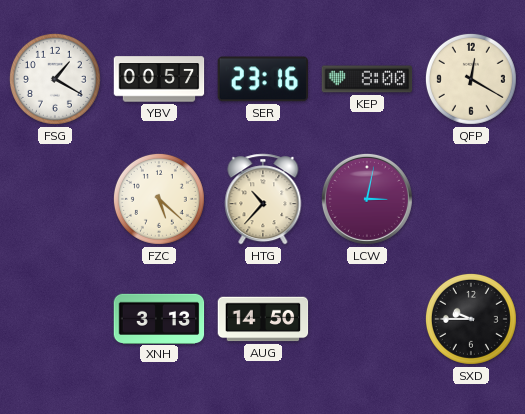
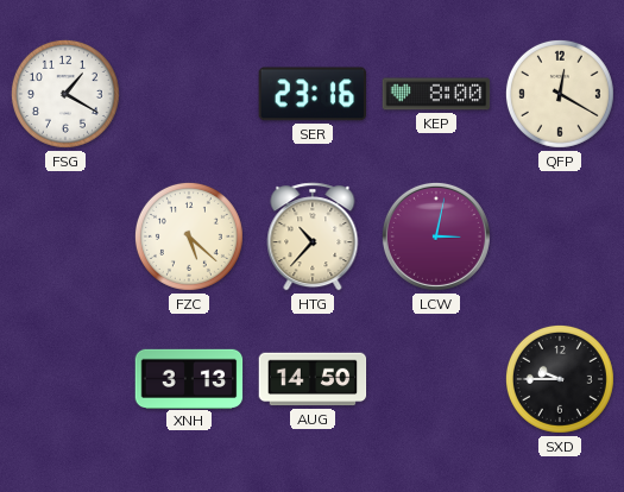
YBV: 00:57 -> none
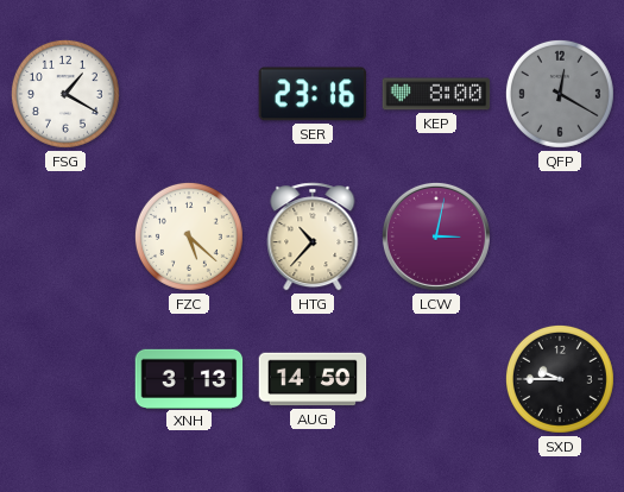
QFP dial: cream -> grey
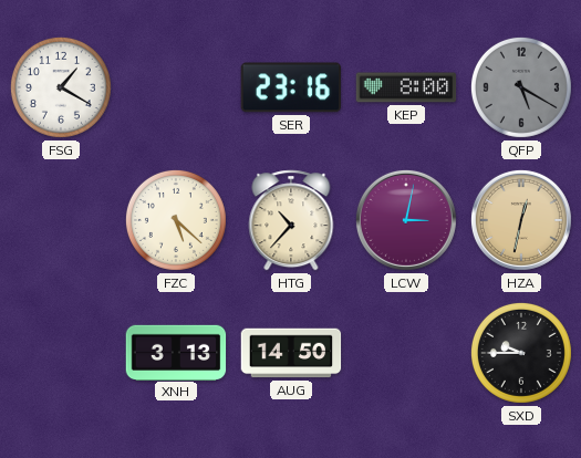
QFP: 12:20 -> 5:20
HZA: none -> 12:32
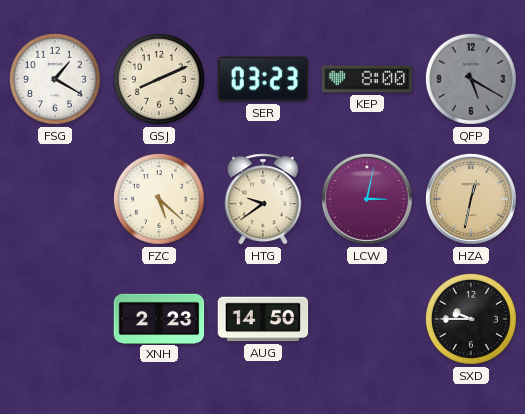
GSJ: none -> 8:11
SER: 23:16 -> 03:23
HTG: 10:37 -> 9:39
XNH: 3:13 -> 2:23
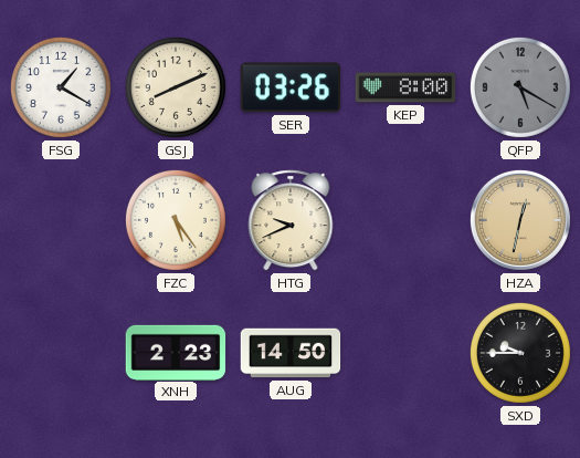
SER: 03:23 -> 03:26
FZC: 5:22 -> 5:24
HTG: 9:39 -> 9:41
LCW: 3:02 -> none
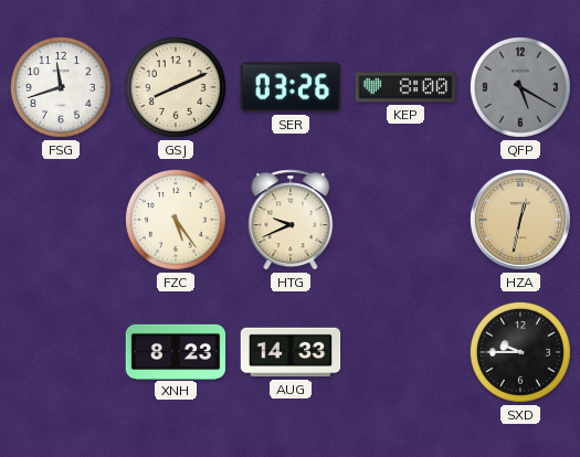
FSG: 1:20 -> 11:42
XNH: 2:23 -> 8:23
AUG: 14:50 -> 14:33
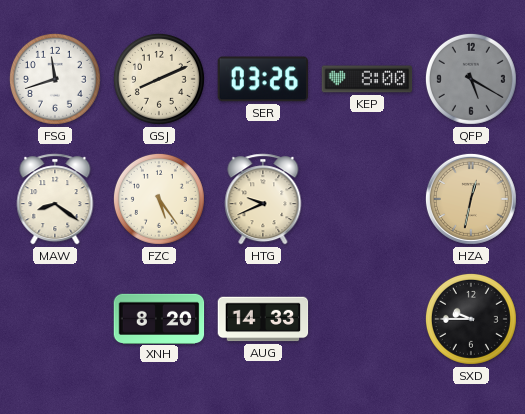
MAW: none -> 8:21
XNH: 8:23 -> 8:20
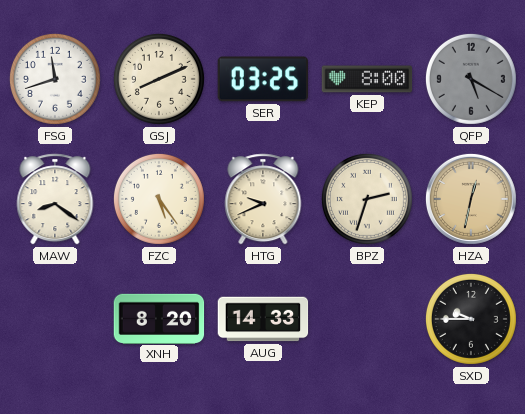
SER: 03:26 -> 03:25
BPZ: none -> 2:33
